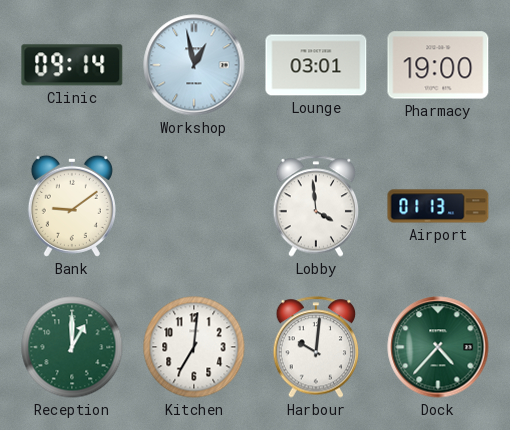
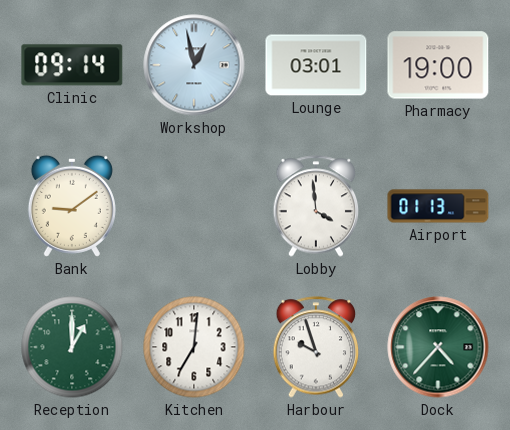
Harbour: 10:01 -> 9:57
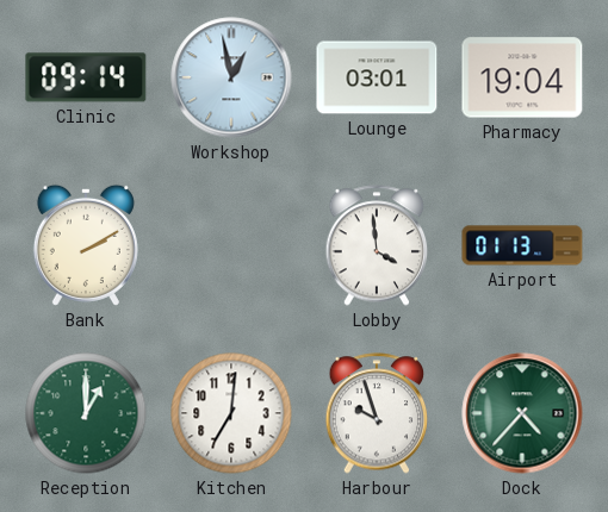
Pharmacy: 19:00 -> 19:04
Bank: 9:09 -> 2:10
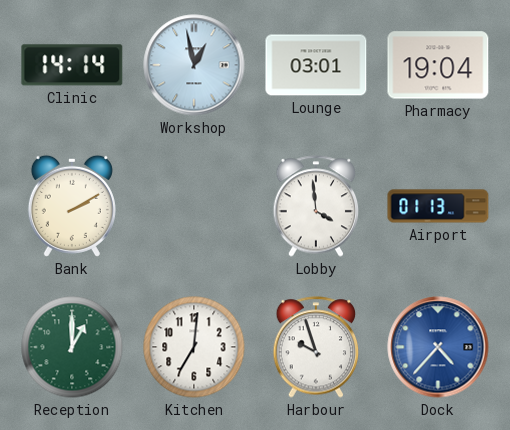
Clinic: 09:14 -> 14:14
Dock dial: green -> blue
